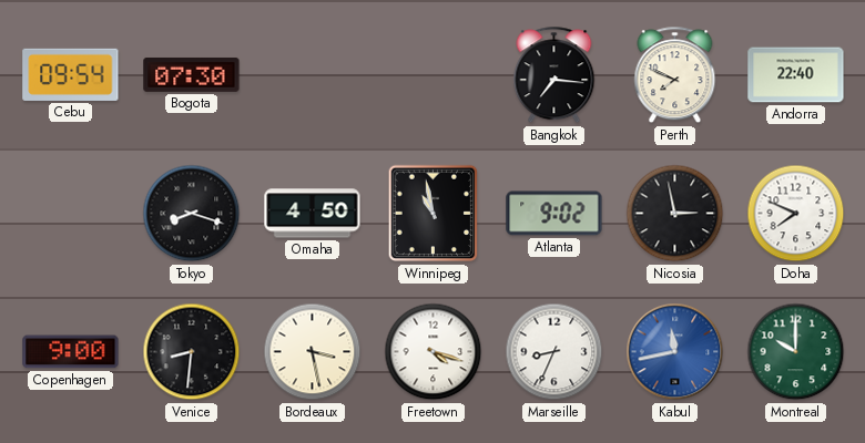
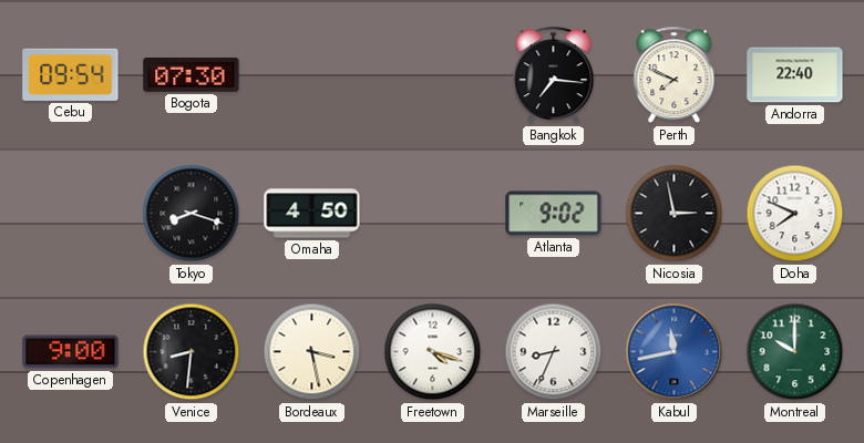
Winnipeg: 10:58 -> none
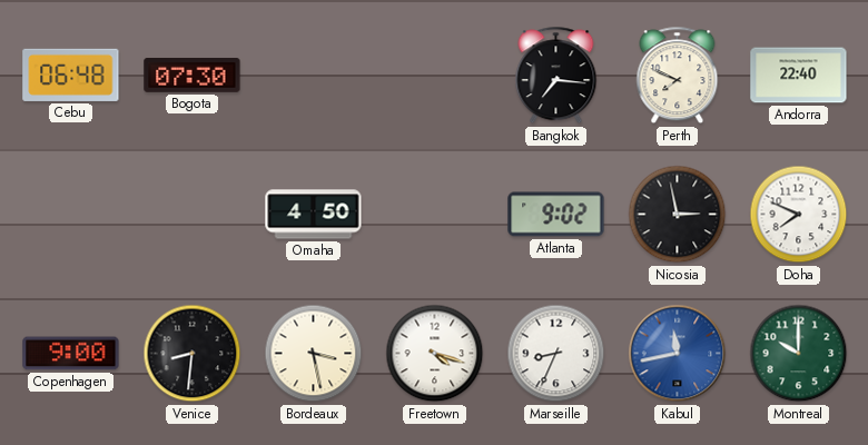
Cebu: 09:54 -> 06:48
Tokyo: 8:18 -> none
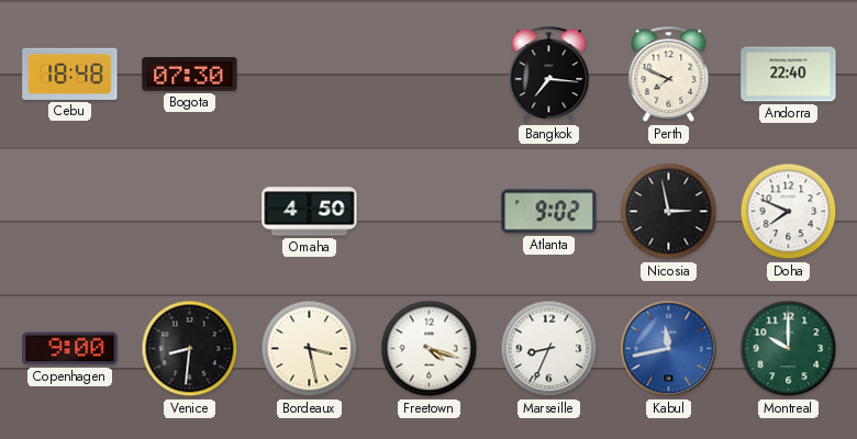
Cebu: 06:48 -> 18:48
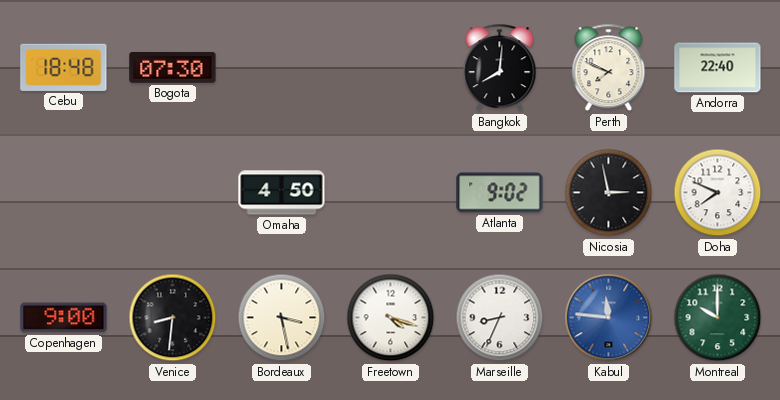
Bangkok: 7:16 -> 8:01
Kabul: 11:43 -> 11:46
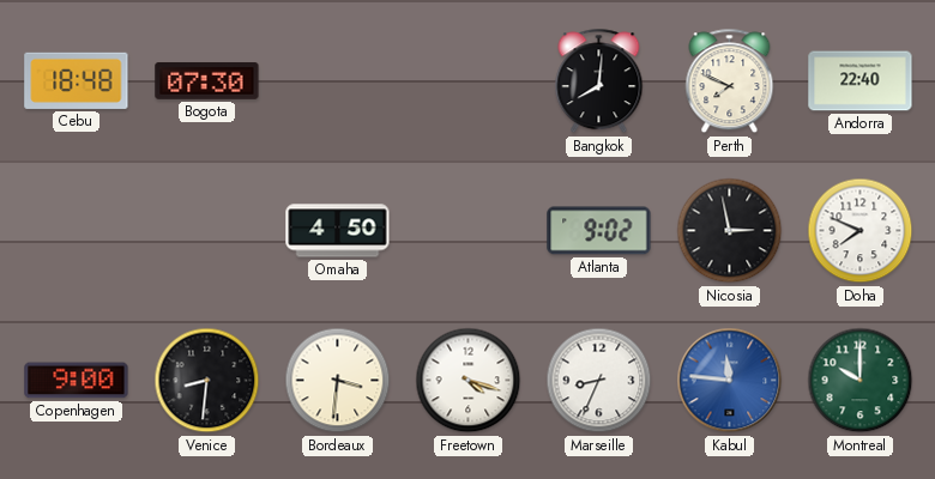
Bordeaux: 3:28 -> 3:31
